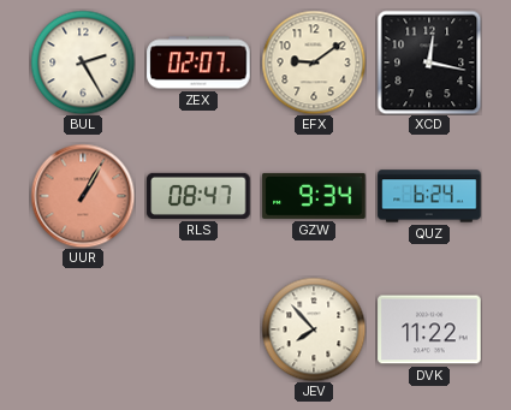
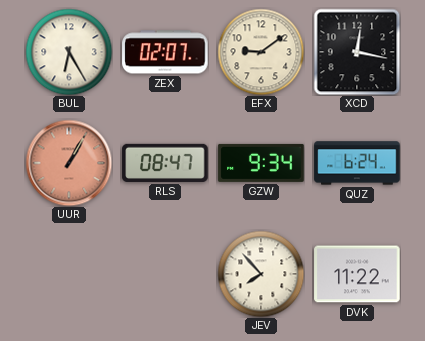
BUL: 2:25 -> 6:25
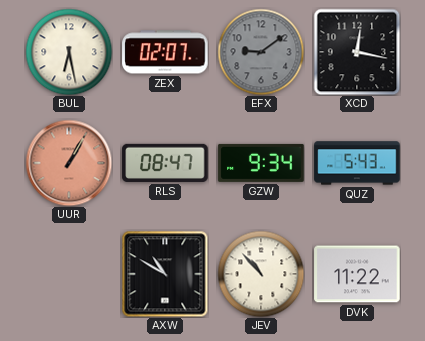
BUL: 6:25 -> 6:28
EFX dial: cream -> grey
QUZ: 6:24 -> 5:43
AXW: none -> 10:50
JEV: 7:53 -> 10:53
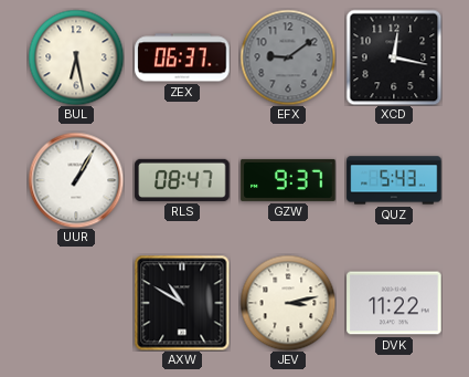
ZEX: 02:07 -> 06:37
UUR dial: salmon -> white
GZW: 9:34 -> 9:37
JEV: 10:53 -> 3:13
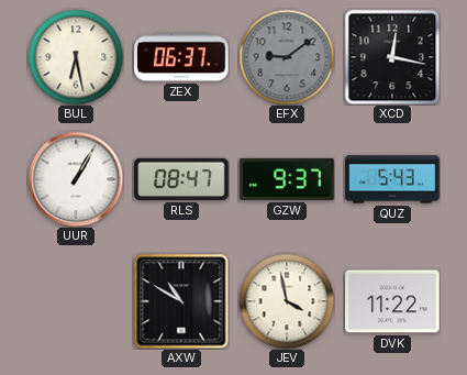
JEV: 3:13 -> 3:58
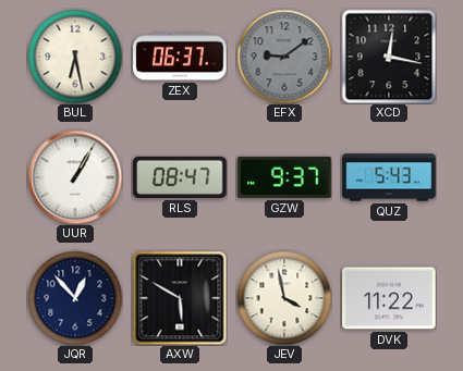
JQR: none -> 12:53
AXW: 10:50 -> 5:50
